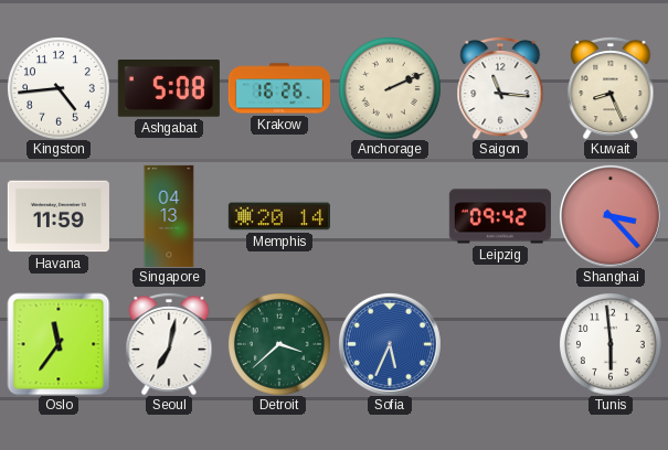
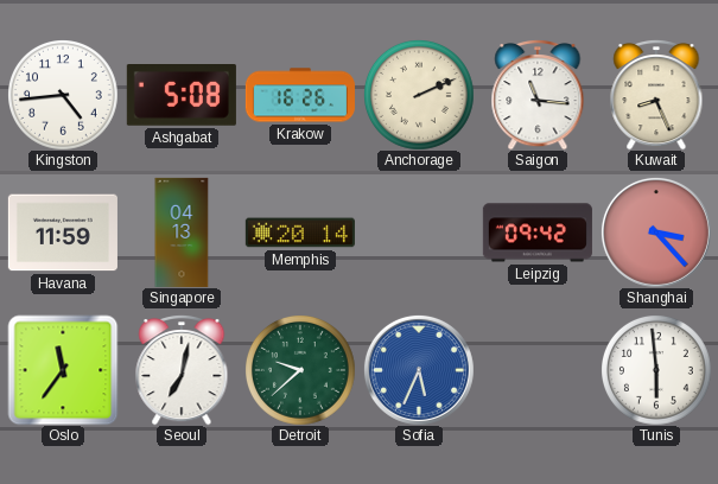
Detroit: 3:38 -> 9:38
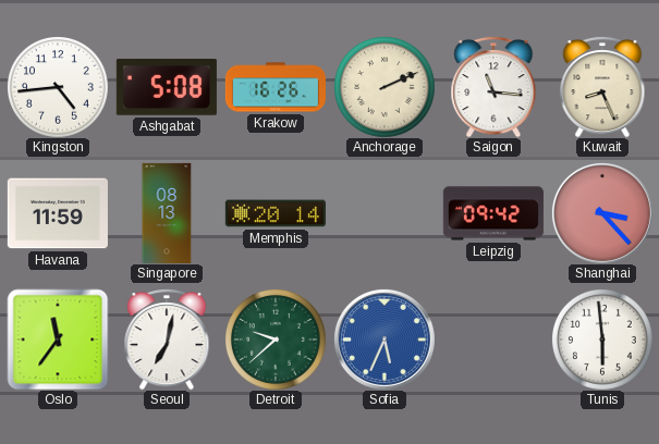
Singapore: 04:13 -> 08:13
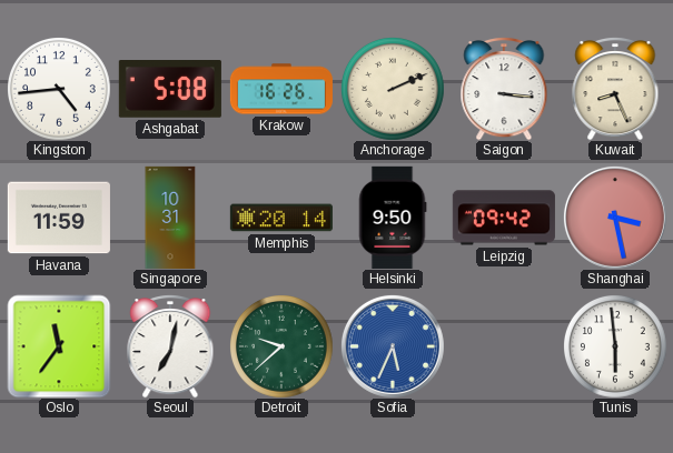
Saigon: 11:16 -> 3:16
Singapore: 08:13 -> 10:31
Helsinki: none -> 9:50
Shanghai: 3:23 -> 3:28
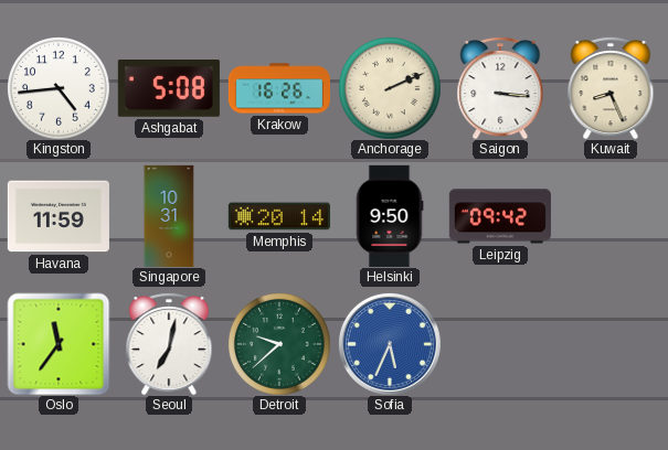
Shanghai: 3:28 -> none
Tunis: 5:59 -> none
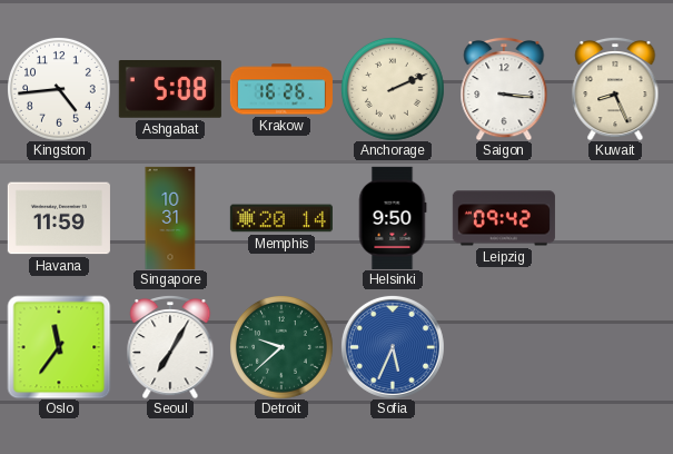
Seoul: 7:02 -> 7:05
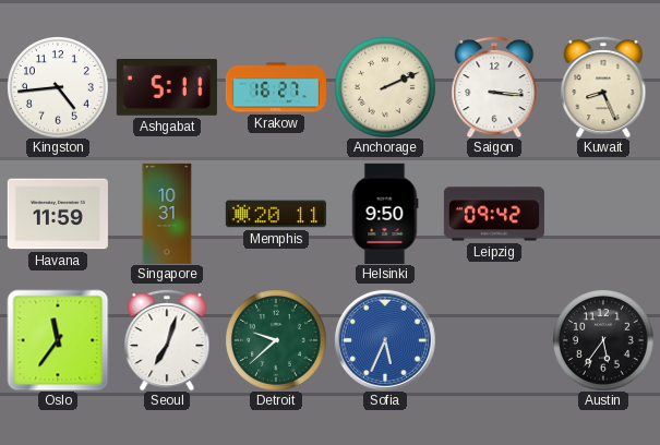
Ashgabat: 5:08 -> 5:11
Krakow: 16:26 -> 16:27
Memphis: 20:14 -> 20:11
Seoul: 7:05 -> 7:03
Austin: none -> 5:36
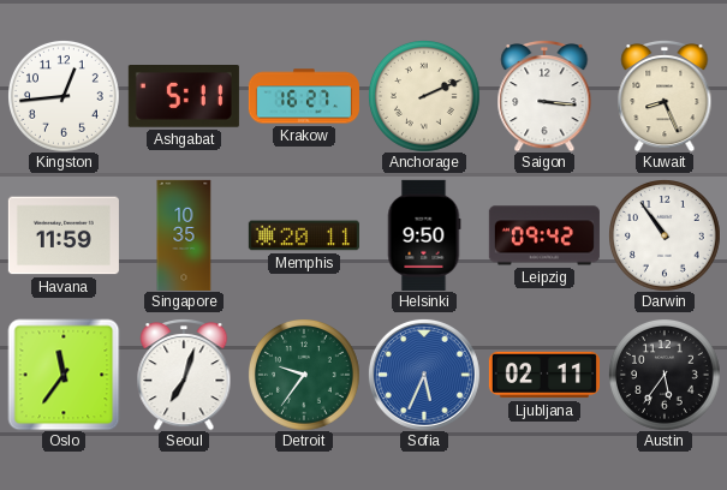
Kingston: 4:44 -> 12:44
Singapore: 10:31 -> 10:35
Darwin: none -> 10:54
Detroit: 9:38 -> 9:36
Ljubljana: none -> 02:11
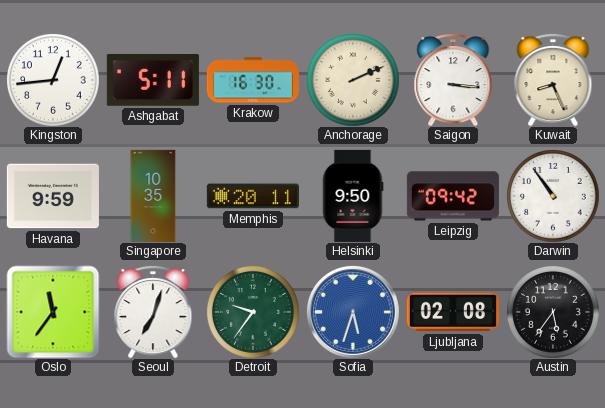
Krakow: 16:27 -> 16:30
Havana: 11:59 -> 9:59
Sofia: 5:34 -> 5:33
Ljubljana: 02:11 -> 02:08
